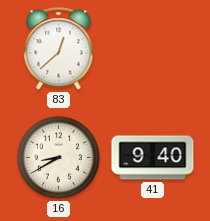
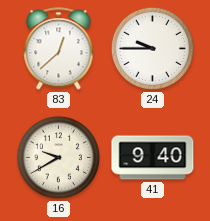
24: none -> 9:45
16: 8:40 -> 9:40
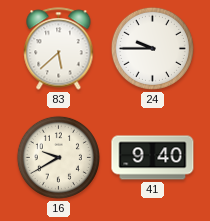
83: 12:38 -> 5:38
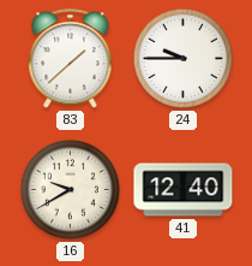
83: 5:38 -> 1:38
41: 9:40 -> 12:40
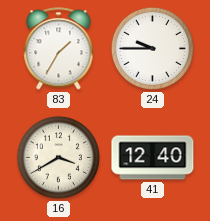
83: 1:38 -> 1:35
16: 9:40 -> 3:40
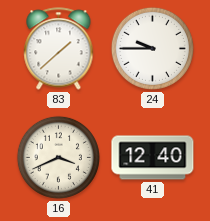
83: 1:35 -> 1:38
16: 3:40 -> 3:41
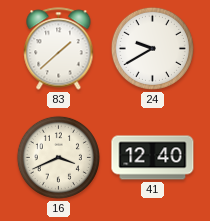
24: 9:45 -> 9:40
